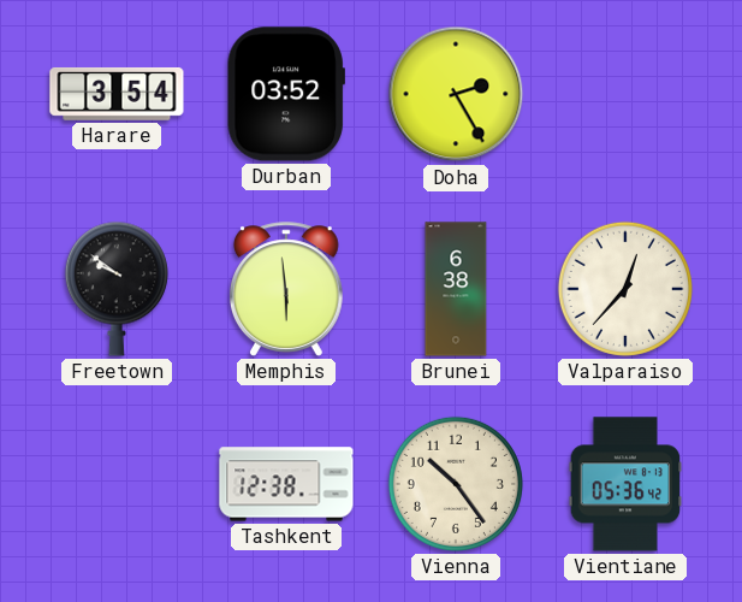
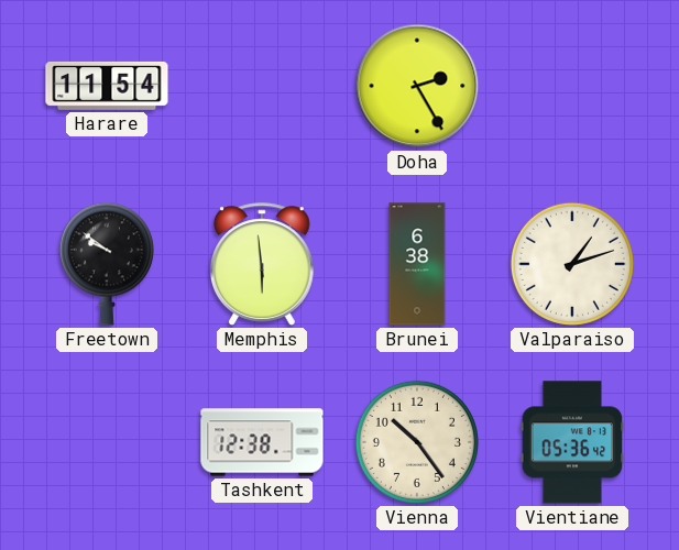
Harare: 3:54 -> 11:54
Durban: 03:52 -> none
Valparaiso: 12:37 -> 1:12
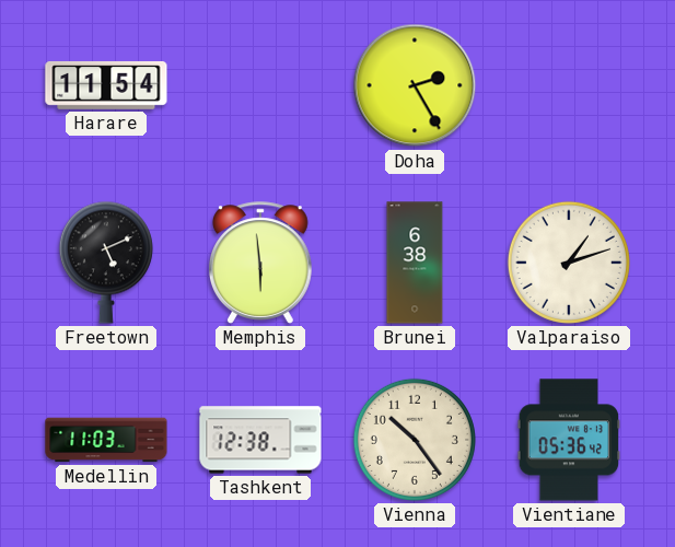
Freetown: 9:51 -> 5:11
Medellin: none -> 11:03
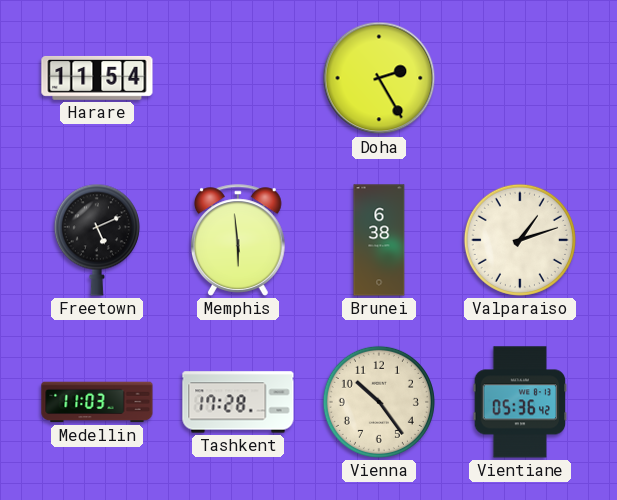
Tashkent: 12:38 -> 17:28
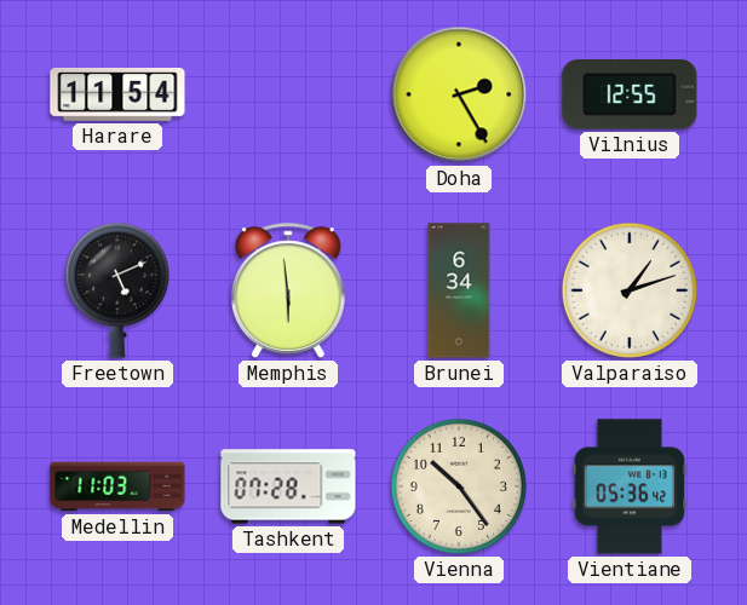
Vilnius: none -> 12:55
Brunei: 6:38 -> 6:34
Tashkent: 17:28 -> 07:28
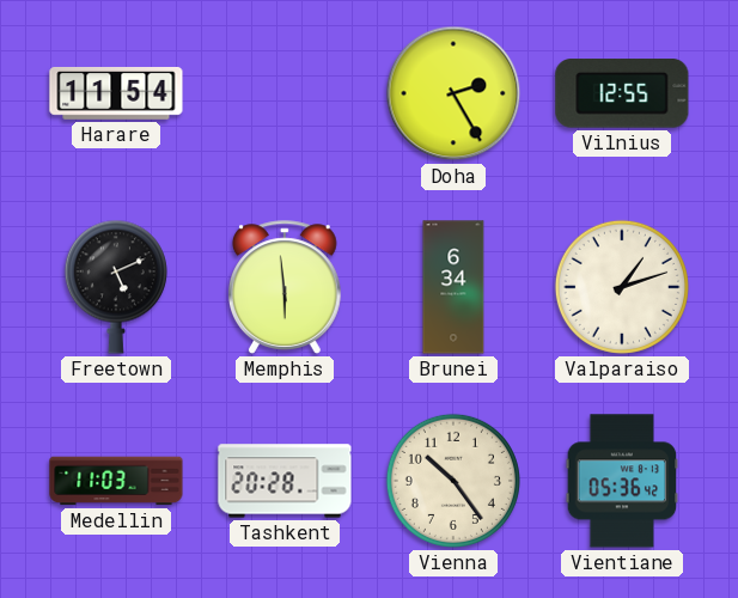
Tashkent: 07:28 -> 20:28
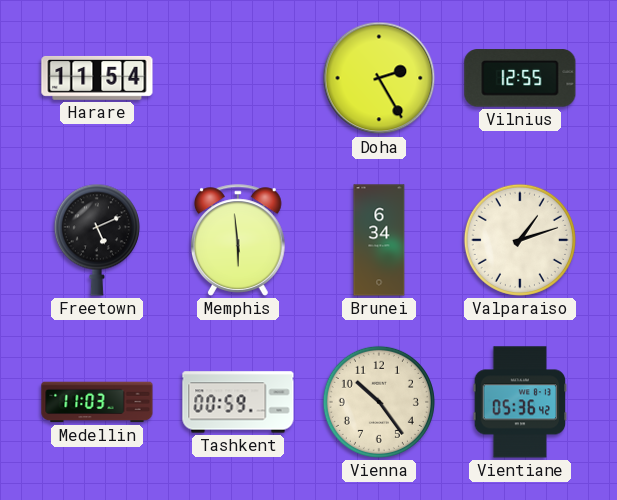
Tashkent: 20:28 -> 00:59
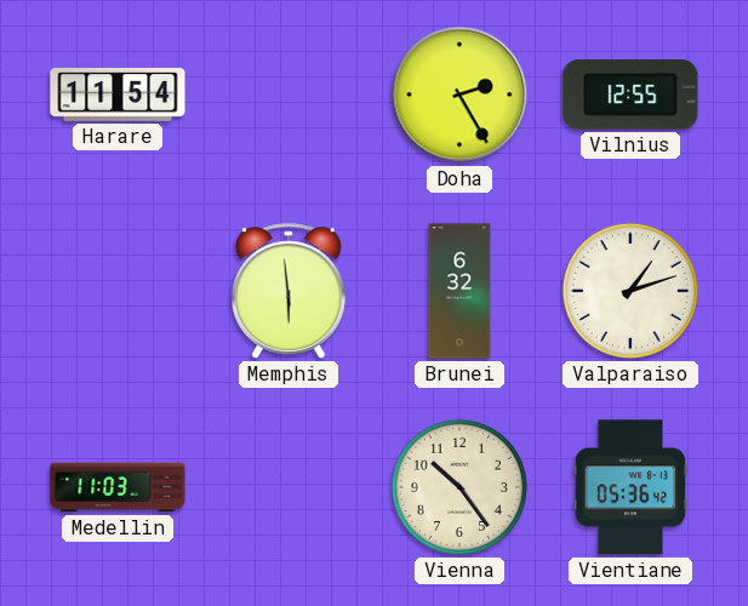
Freetown: 5:11 -> none
Brunei: 6:34 -> 6:32
Tashkent: 00:59 -> none
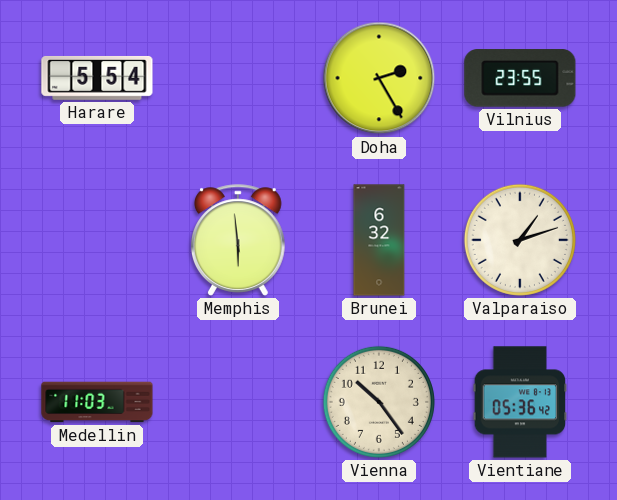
Harare: 11:54 -> 5:54
Vilnius: 12:55 -> 23:55
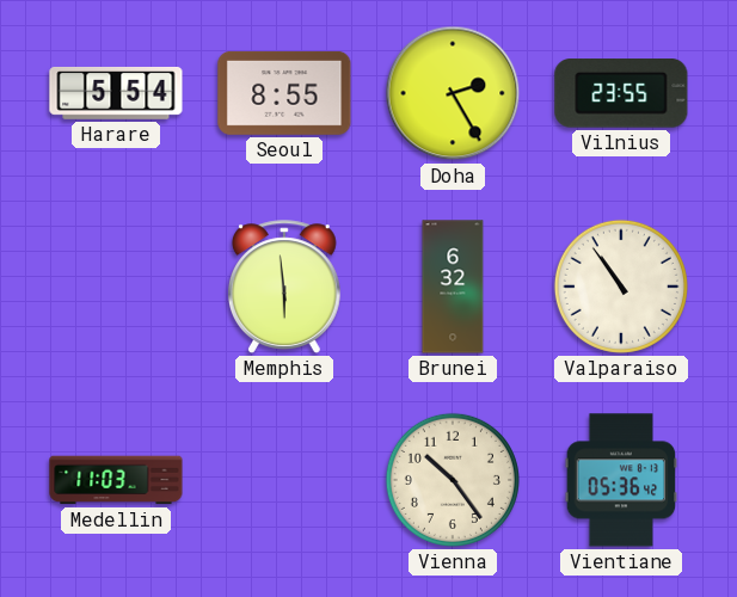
Seoul: none -> 8:55
Valparaiso: 1:12 -> 10:54
